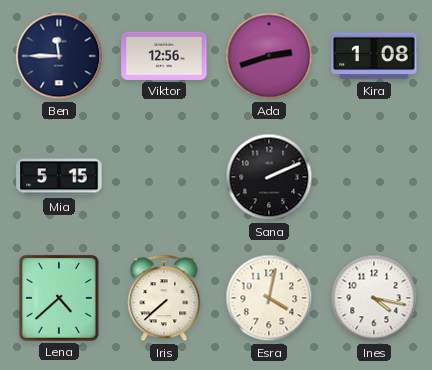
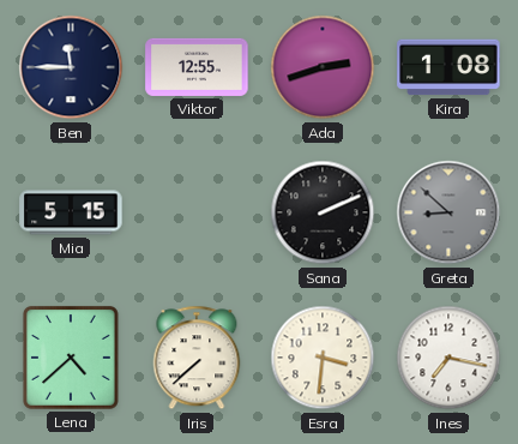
Viktor: 12:56 -> 12:55
Greta: none -> 8:52
Esra: 4:02 -> 3:31
Ines: 4:17 -> 7:17
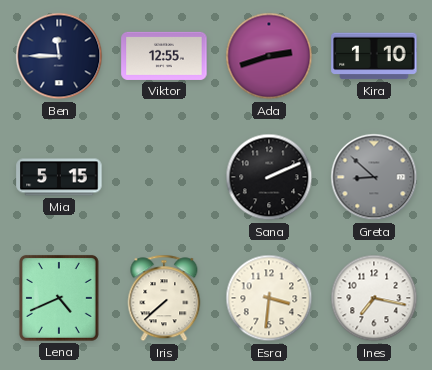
Kira: 1:08 -> 1:10
Lena: 4:38 -> 4:41
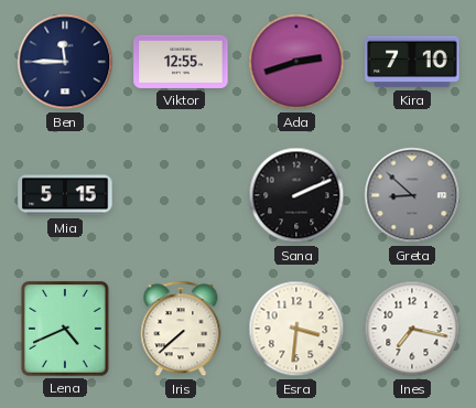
Kira: 1:10 -> 7:10
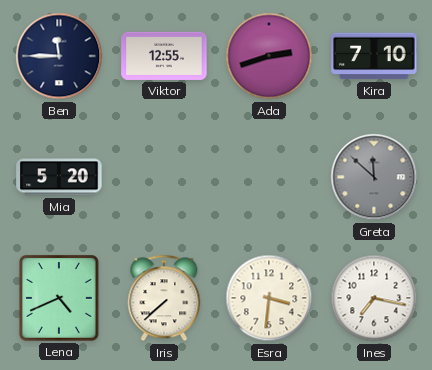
Mia: 5:15 -> 5:20
Sana: 2:11 -> none
Greta: 8:52 -> 11:52
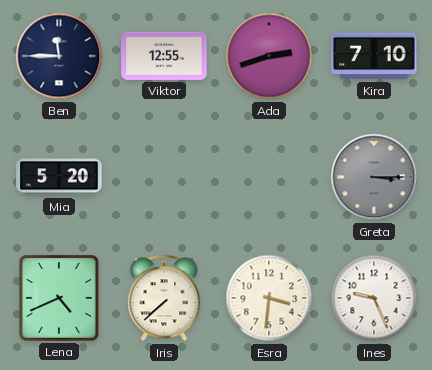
Greta: 11:52 -> 3:15
Ines: 7:17 -> 9:26
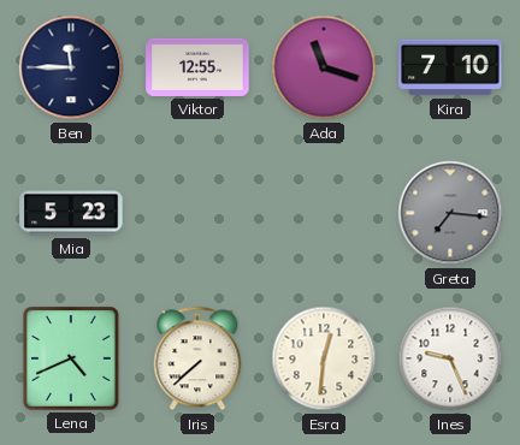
Ada: 2:42 -> 11:18
Mia: 5:20 -> 5:23
Greta: 3:15 -> 7:16
Esra: 3:31 -> 12:31
